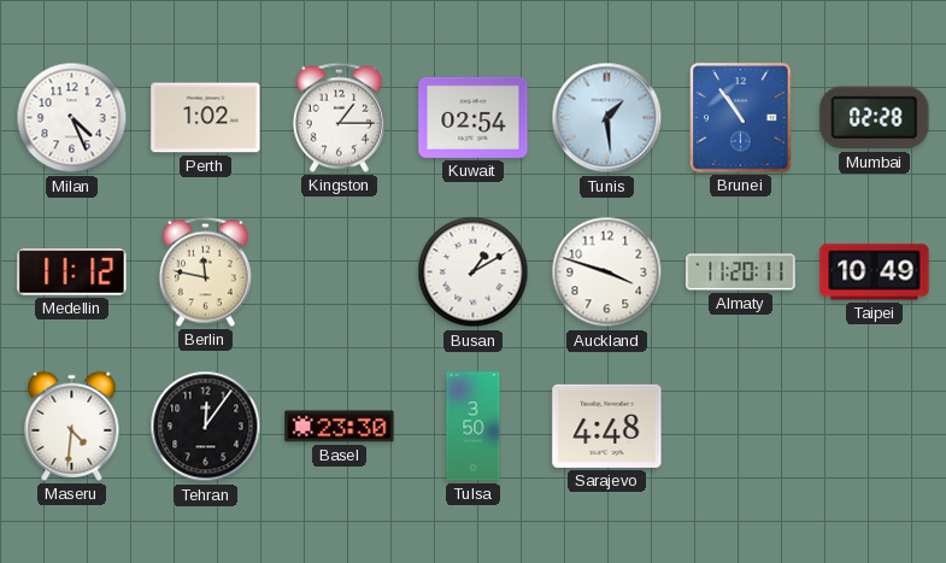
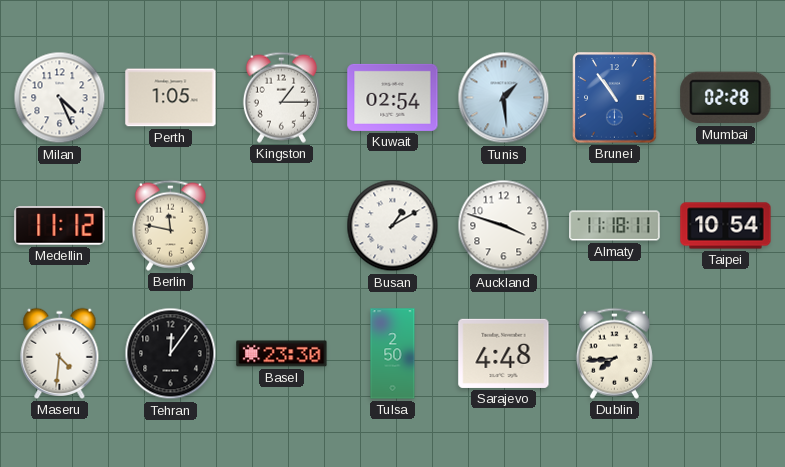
Perth: 1:02 -> 1:05
Almaty: 11:20 -> 11:18
Taipei: 10:49 -> 10:54
Tulsa: 3:50 -> 2:50
Dublin: none -> 7:44
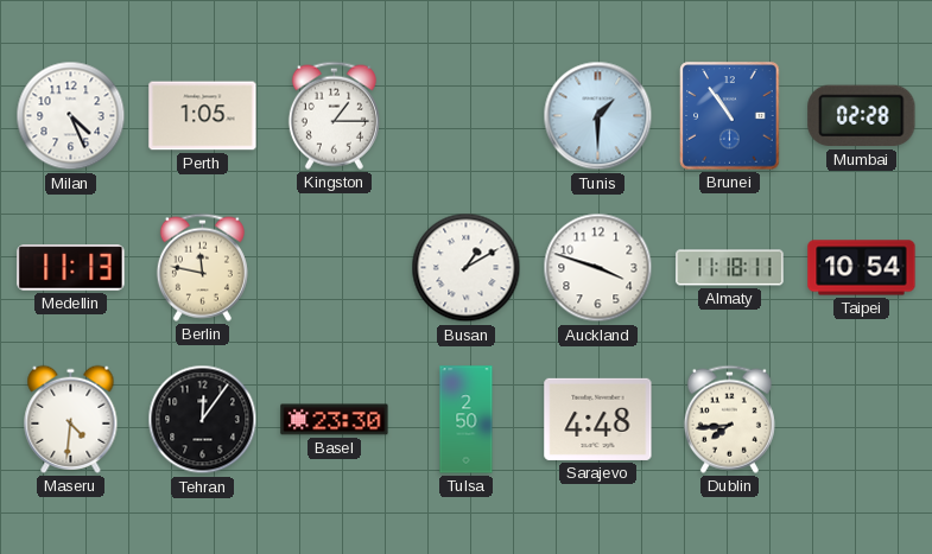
Kuwait: 02:54 -> none
Tunis: 1:29 -> 1:30
Medellin: 11:12 -> 11:13
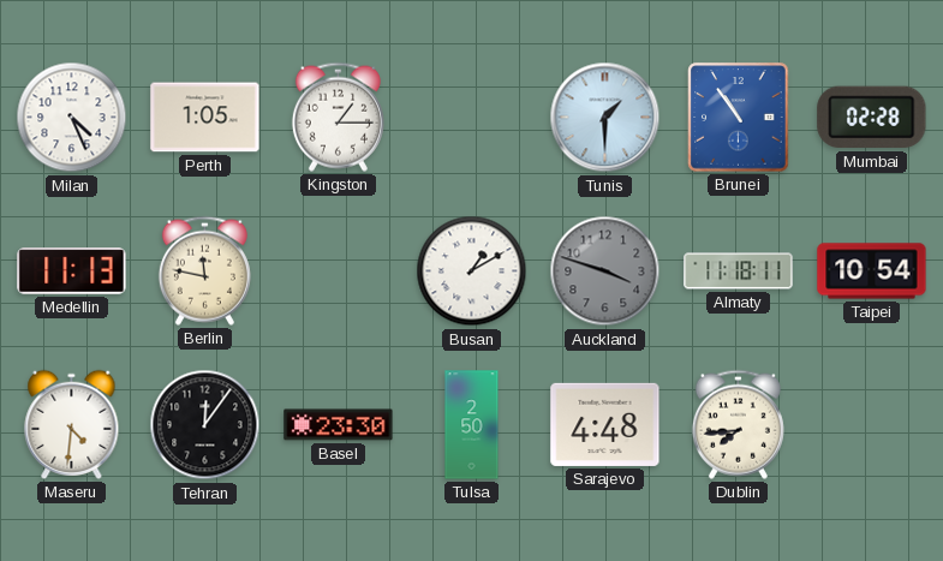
Auckland dial: white -> grey
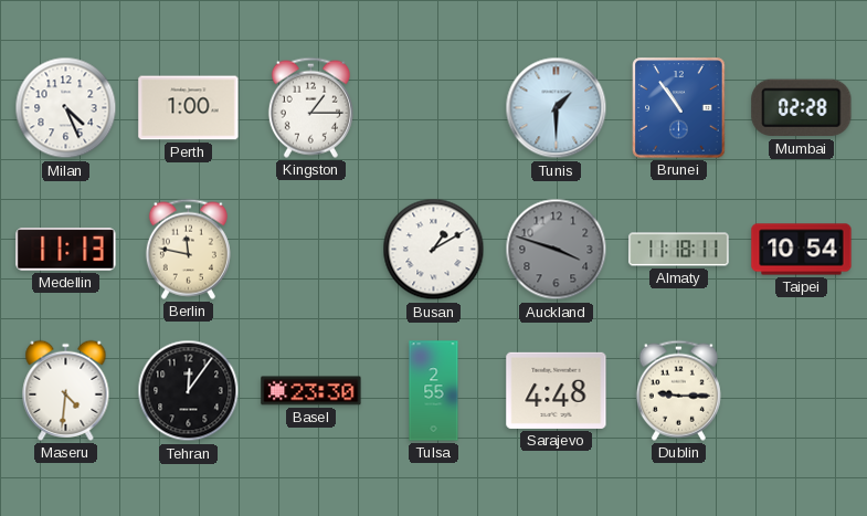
Perth: 1:05 -> 1:00
Tulsa: 2:50 -> 2:55
Dublin: 7:44 -> 9:15
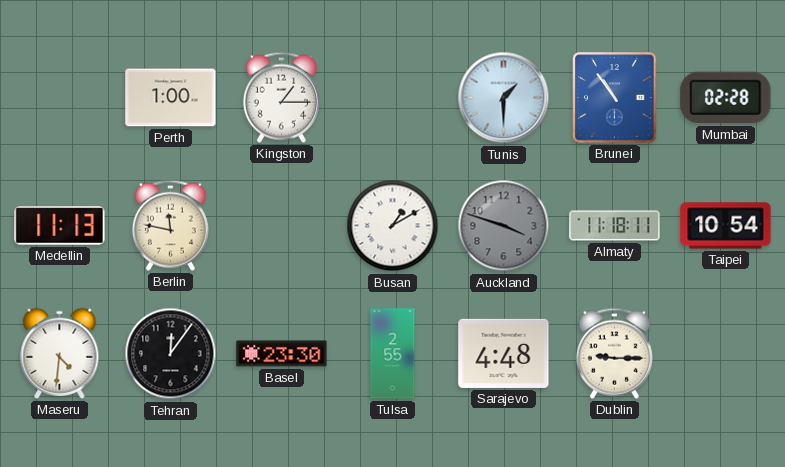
Milan: 4:26 -> none
